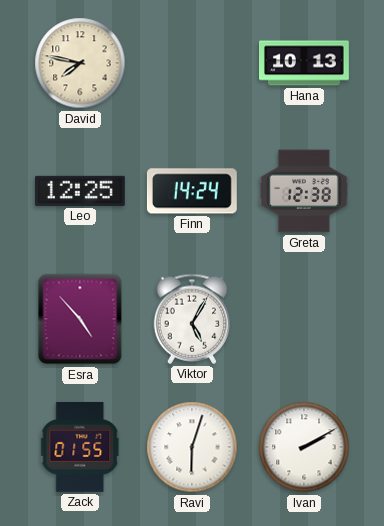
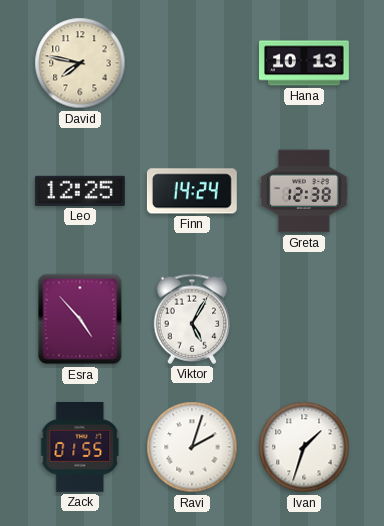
Ravi: 6:03 -> 2:03
Ivan: 2:10 -> 1:33
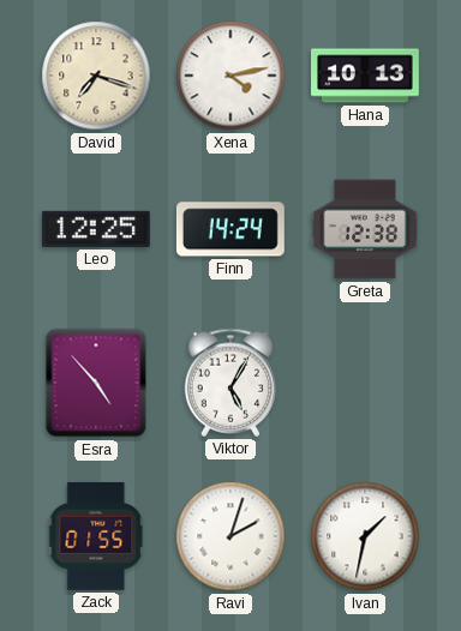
David: 7:47 -> 7:18
Xena: none -> 4:13
Ivan: 1:33 -> 1:32
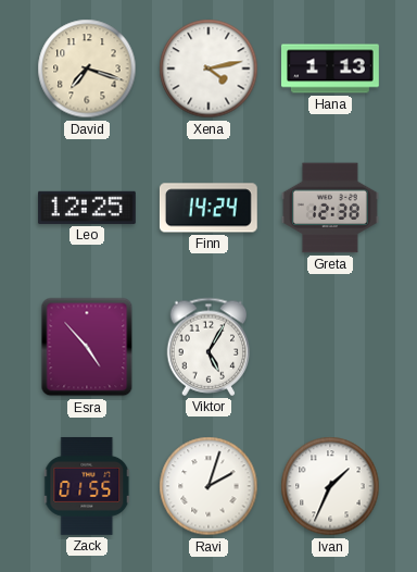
Hana: 10:13 -> 1:13
Ivan: 1:32 -> 1:34
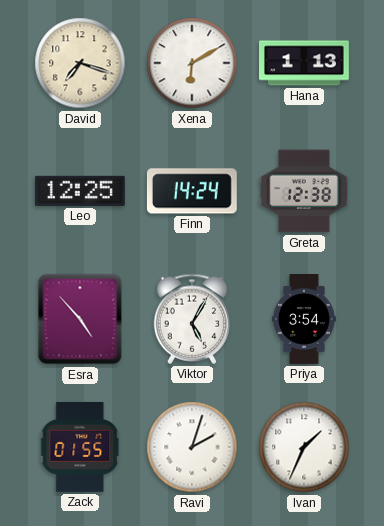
Xena: 4:13 -> 6:10
Priya: none -> 3:54
